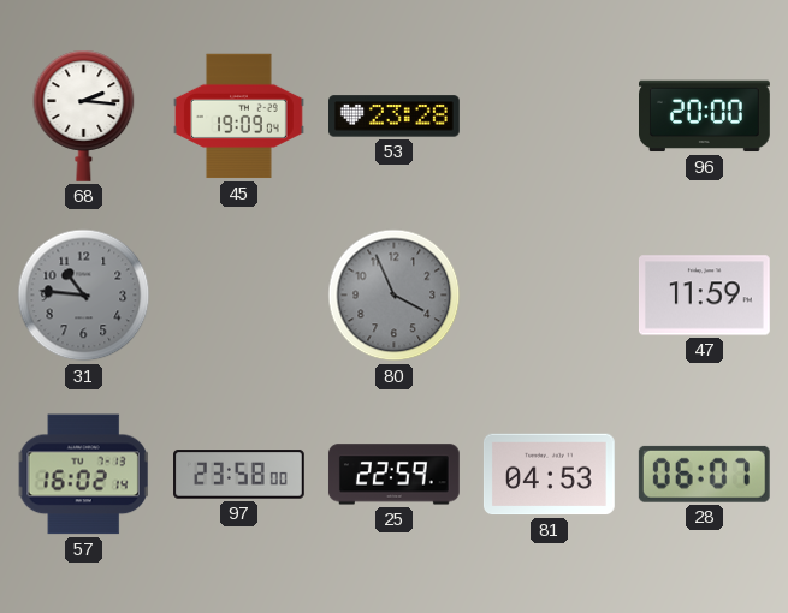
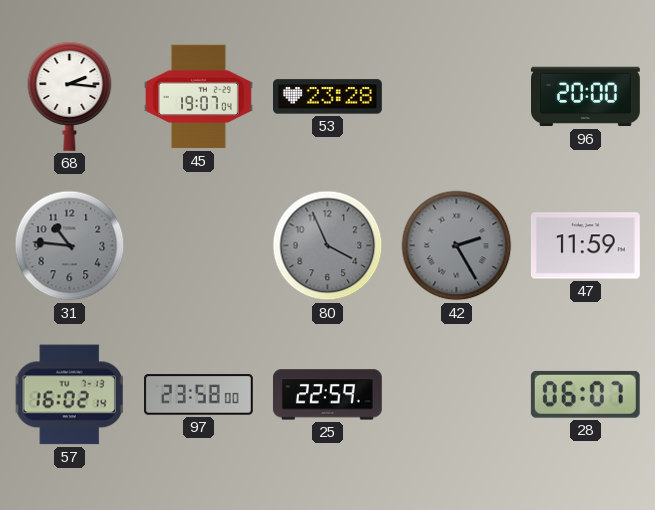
45: 19:09 -> 19:07
42: none -> 2:25
81: 04:53 -> none
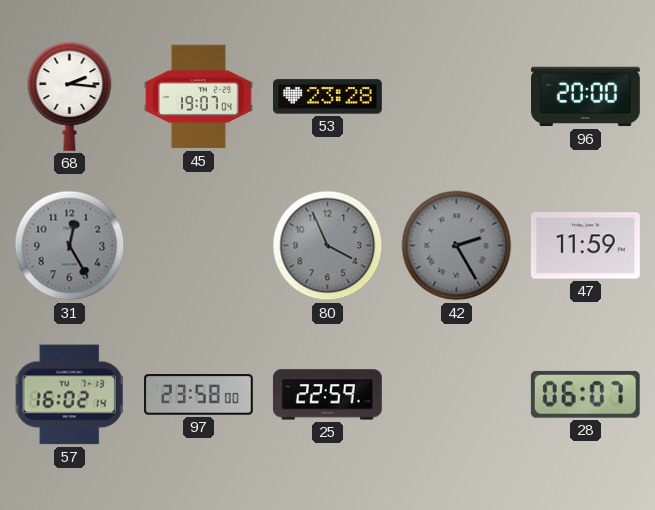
31: 10:46 -> 12:25
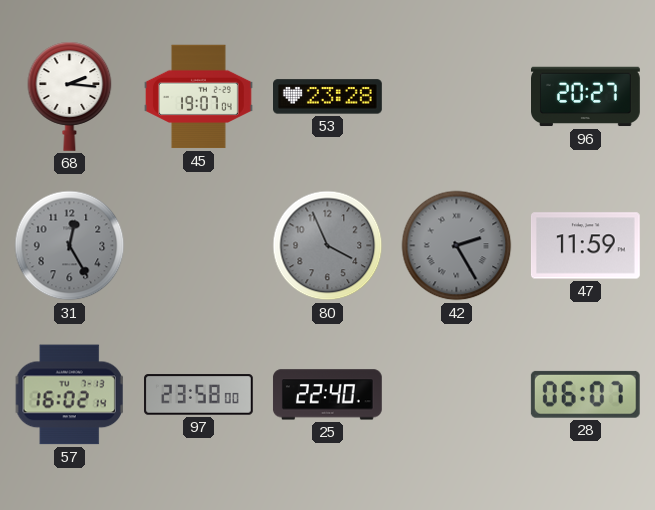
96: 20:00 -> 20:27
25: 22:59 -> 22:40
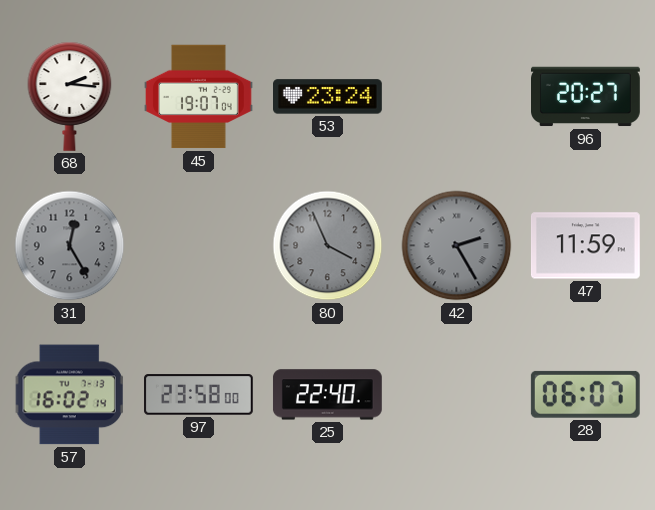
53: 23:28 -> 23:24
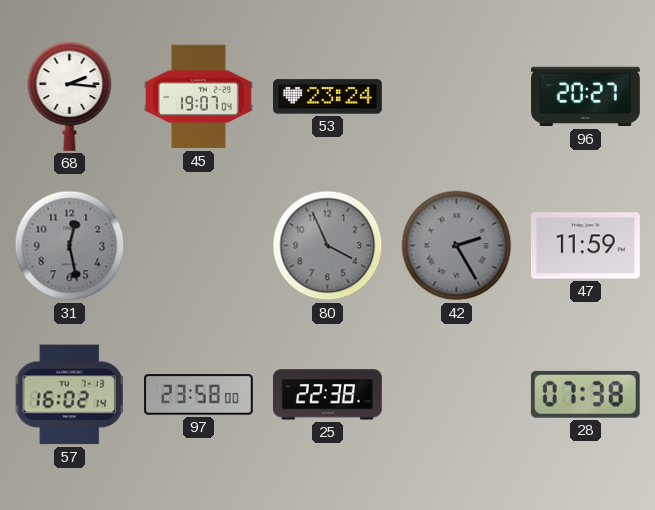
31: 12:25 -> 12:28
25: 22:40 -> 22:38
28: 06:07 -> 07:38
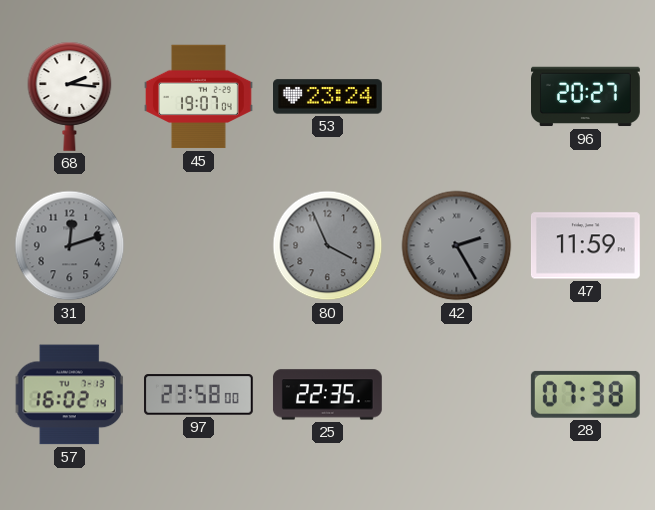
31: 12:28 -> 12:12
25: 22:38 -> 22:35
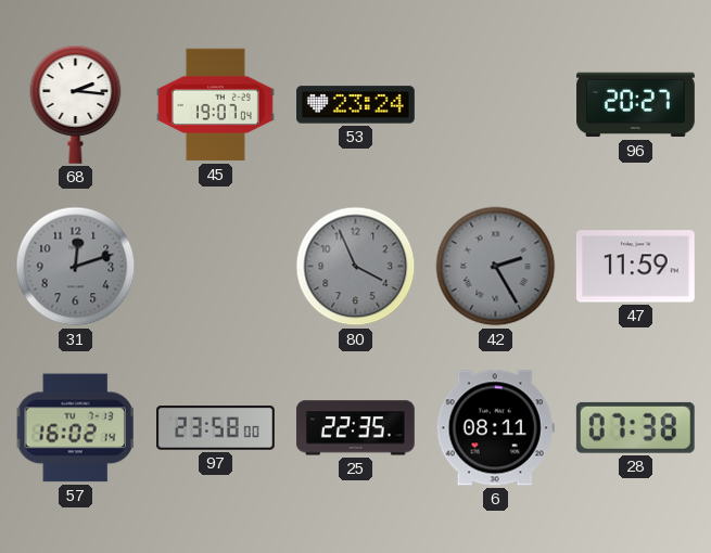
6: none -> 08:11
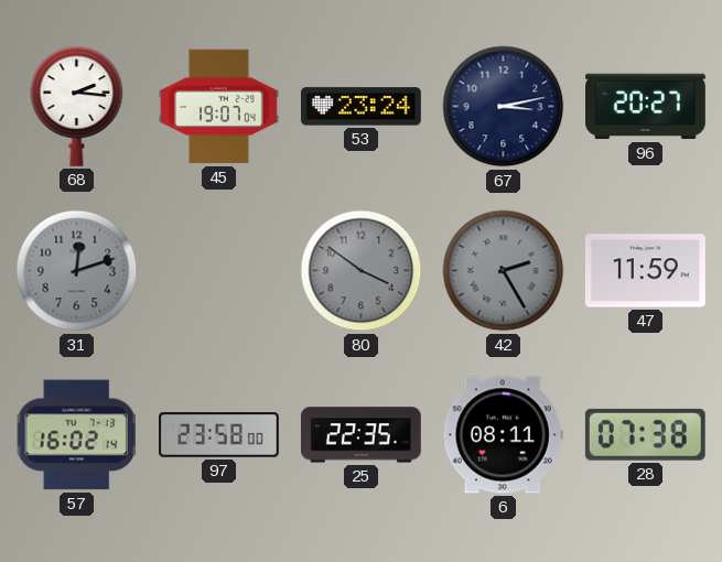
67: none -> 3:13
80: 3:56 -> 3:51
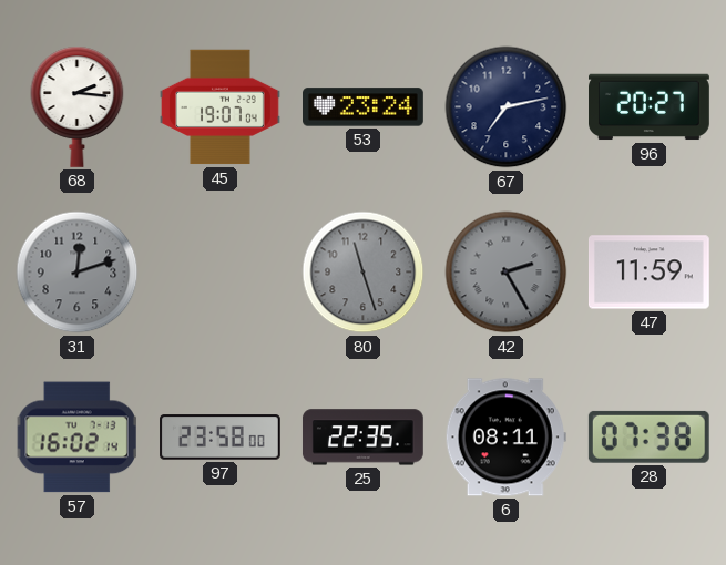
67: 3:13 -> 7:13
80: 3:51 -> 11:27
